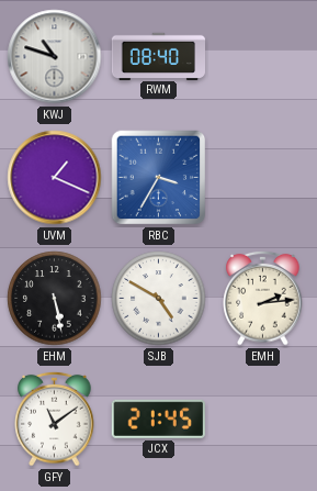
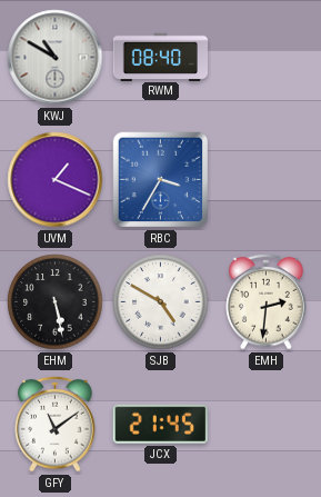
KWJ: 10:48 -> 10:50
EMH: 2:14 -> 2:31
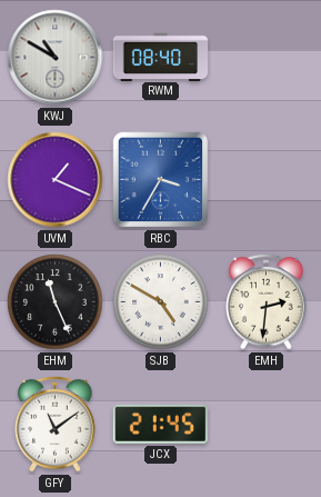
EHM: 5:28 -> 11:26
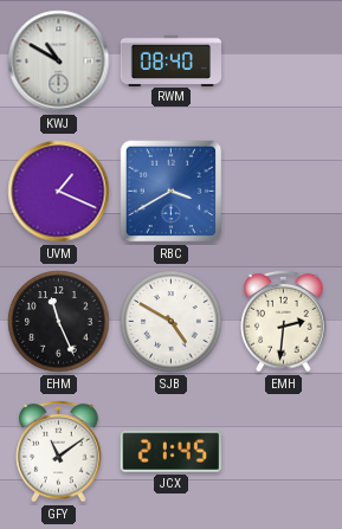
RBC: 3:35 -> 3:40
